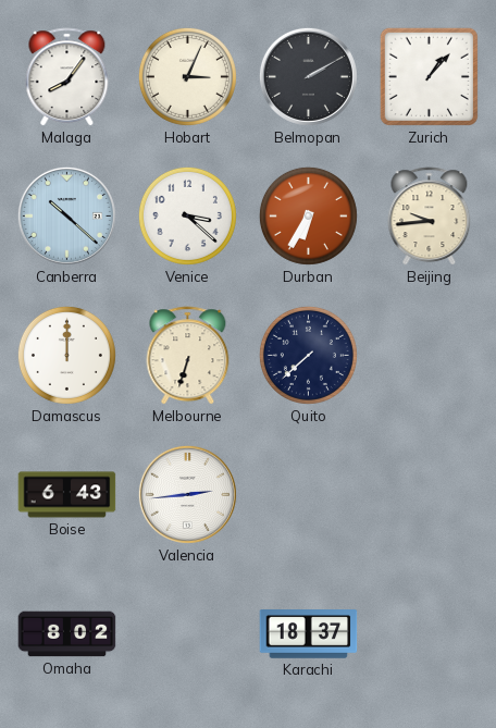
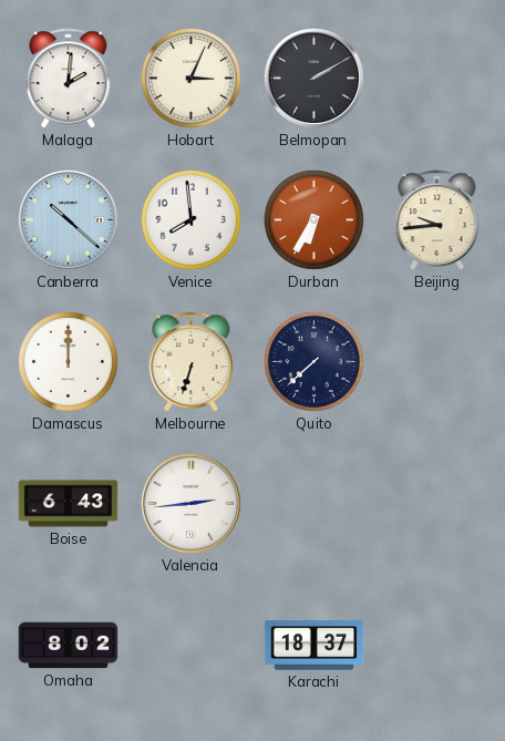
Malaga: 8:06 -> 2:01
Zurich: 1:07 -> none
Venice: 3:22 -> 7:59
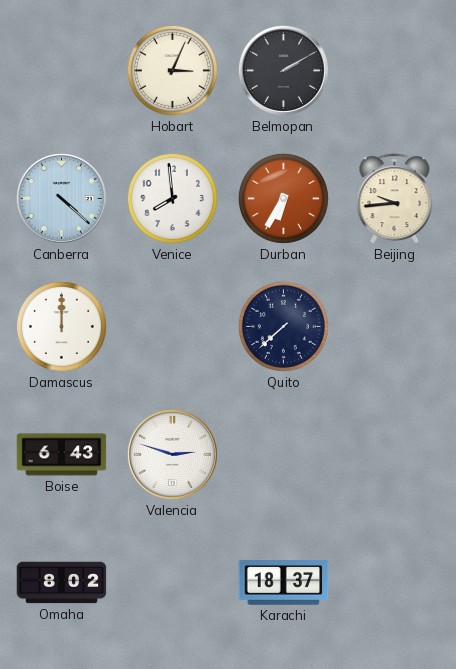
Malaga: 2:01 -> none
Canberra: 10:22 -> 4:22
Melbourne: 6:33 -> none
Valencia: 2:44 -> 2:48
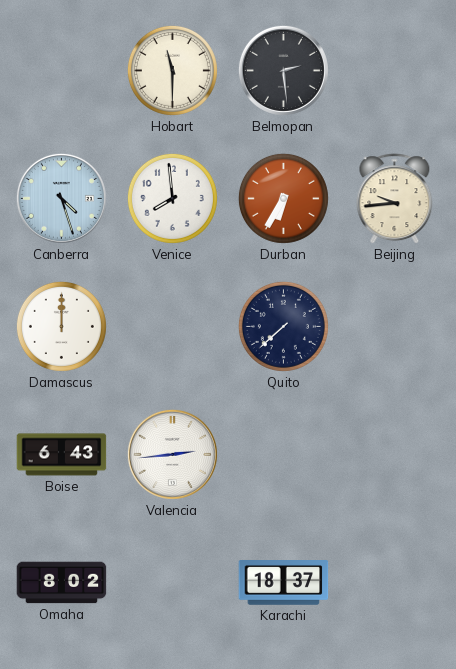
Hobart: 3:04 -> 11:30
Belmopan: 2:10 -> 2:29
Canberra: 4:22 -> 4:27
Valencia: 2:48 -> 2:44
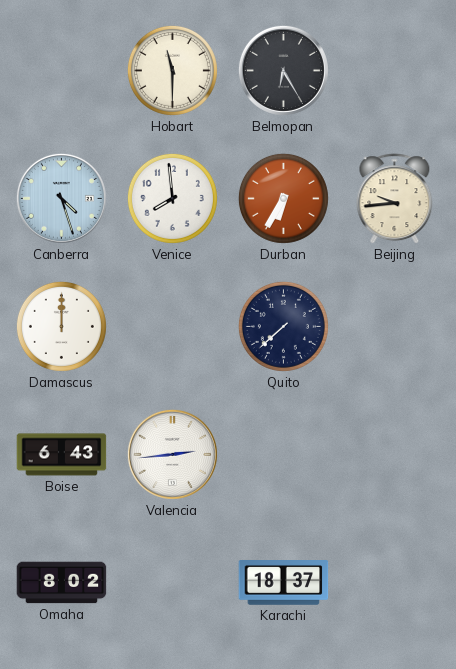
Belmopan: 2:29 -> 6:25
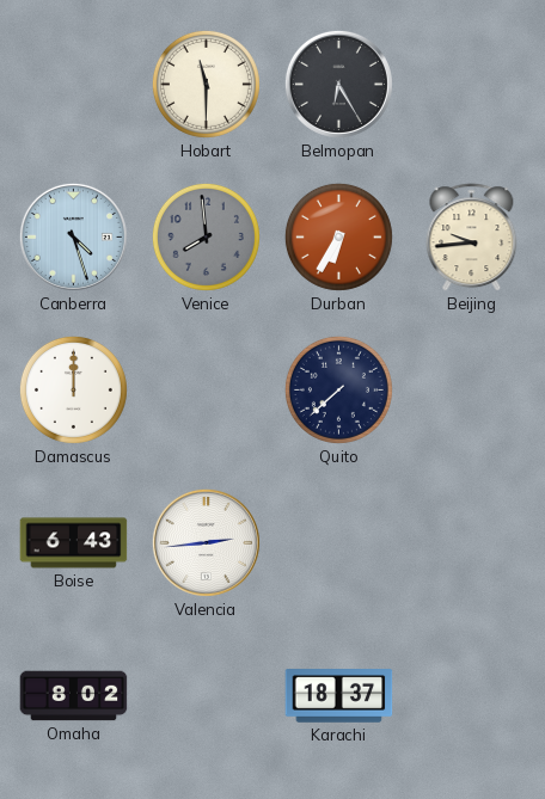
Venice dial: white -> grey
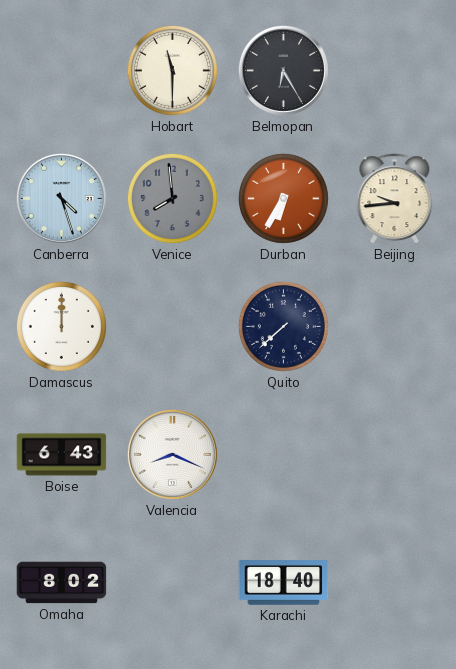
Valencia: 2:44 -> 8:19
Karachi: 18:37 -> 18:40
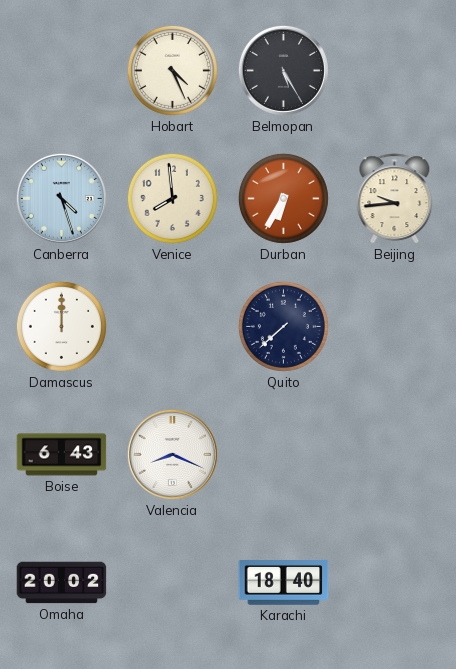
Hobart: 11:30 -> 4:26
Belmopan: 6:25 -> 5:25
Venice dial: grey -> cream
Omaha: 8:02 -> 20:02
